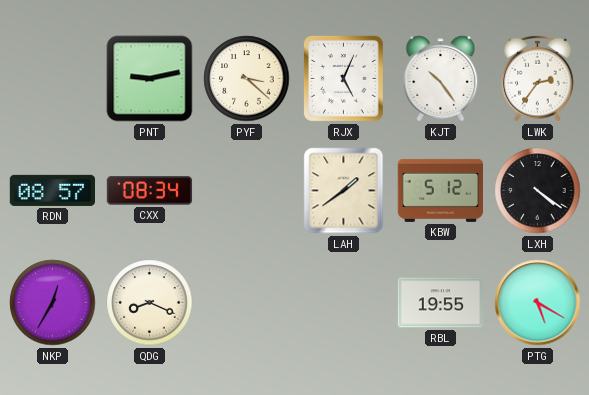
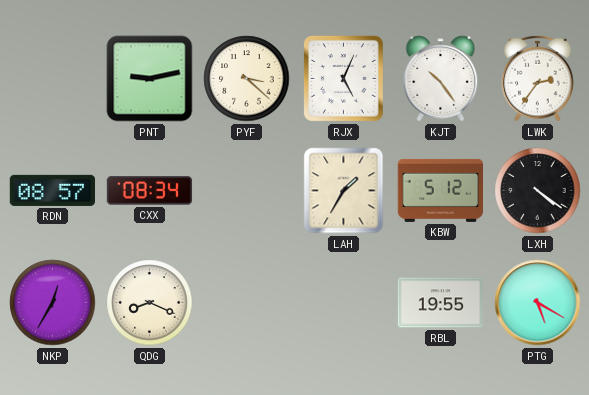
LAH: 1:39 -> 1:35
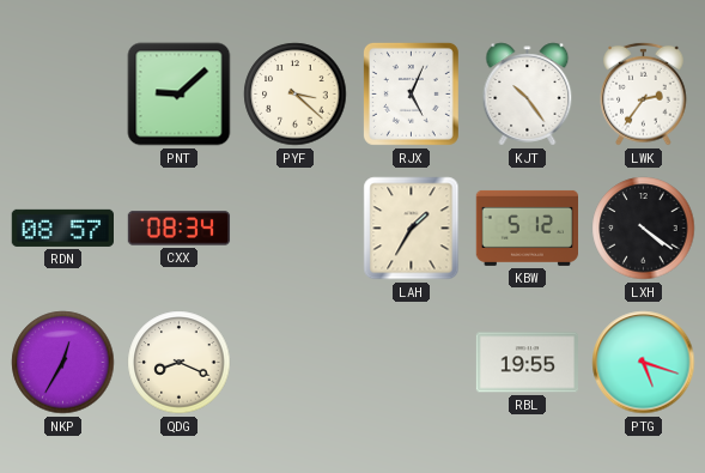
PNT: 9:13 -> 9:08
PTG: 5:20 -> 5:18
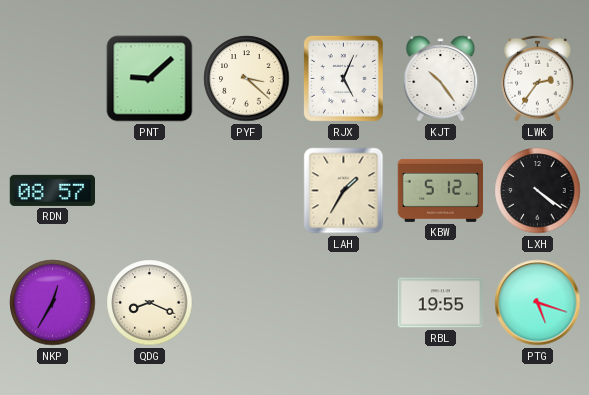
CXX: 08:34 -> none
